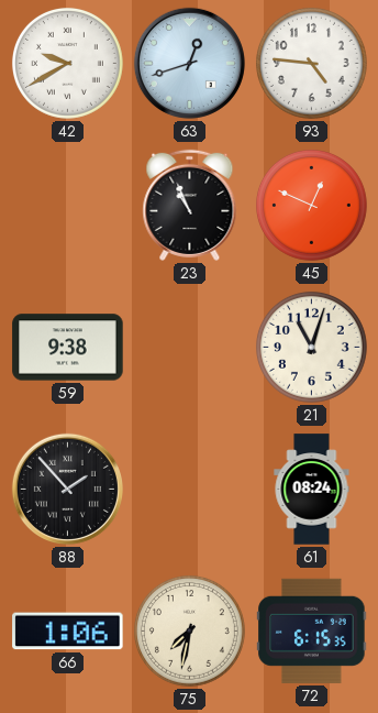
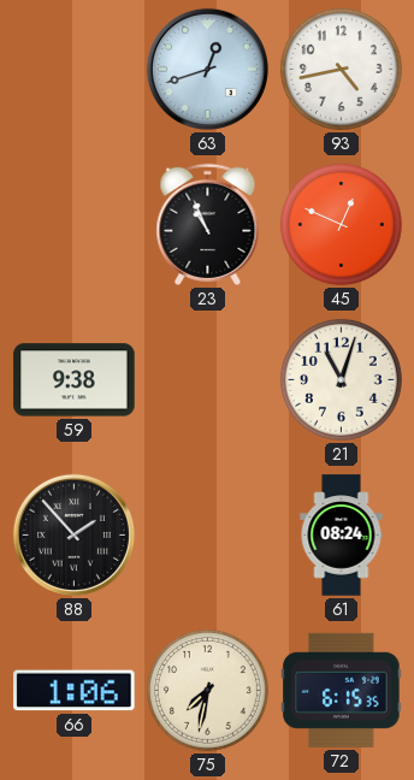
42: 9:40 -> none
93: 4:46 -> 4:43
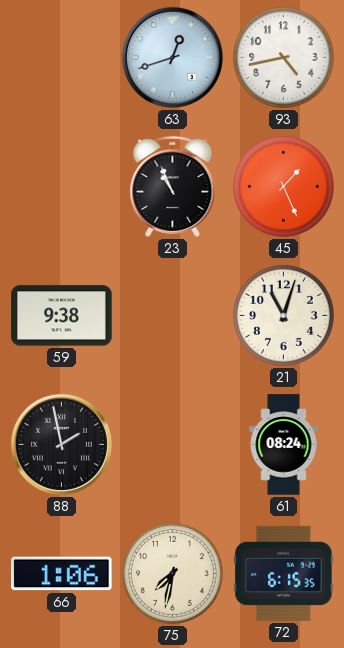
45: 12:49 -> 1:26
88: 1:53 -> 1:58
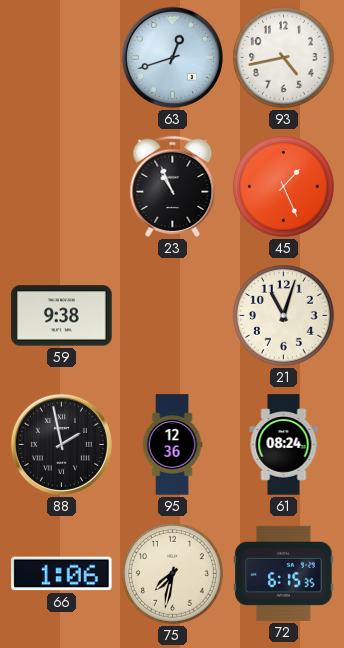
95: none -> 12:36
